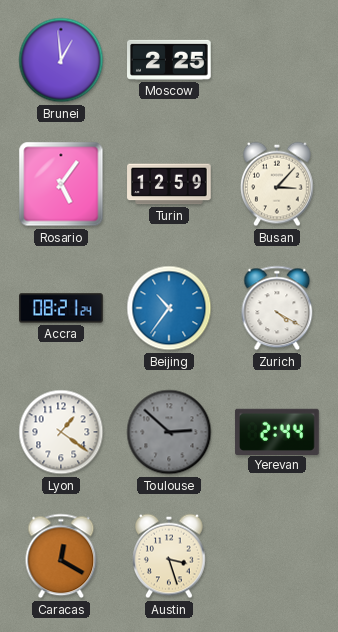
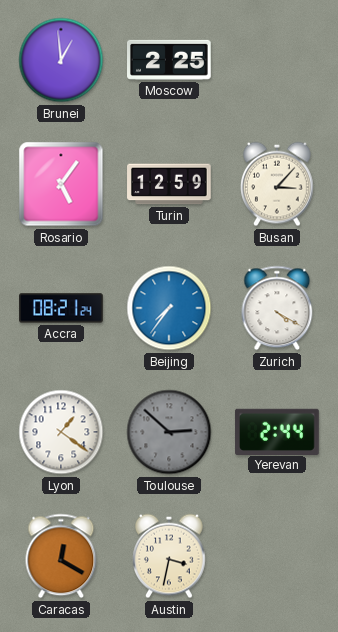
Beijing: 10:36 -> 7:36
Austin: 3:27 -> 3:32
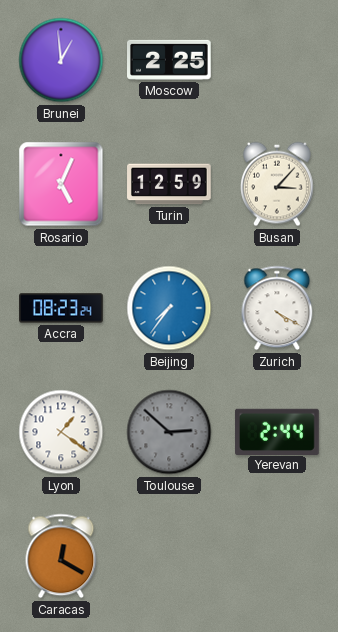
Rosario: 5:06 -> 5:04
Accra: 08:21 -> 08:23
Austin: 3:32 -> none
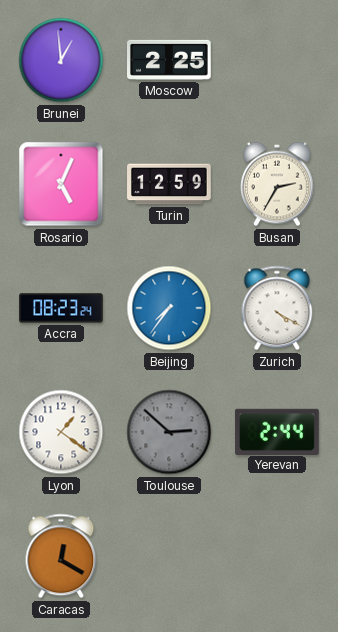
Busan: 3:07 -> 2:35
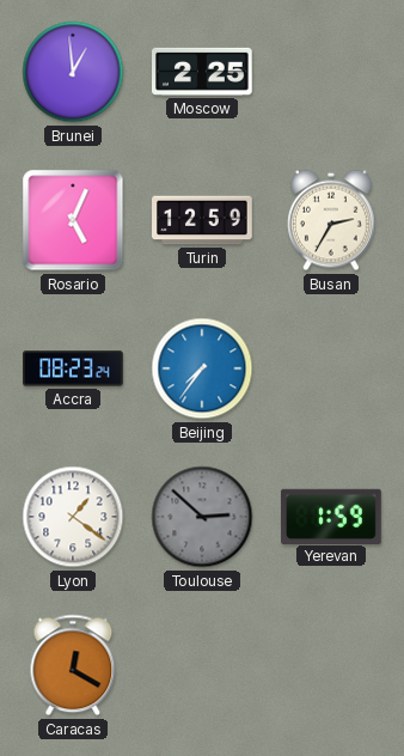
Zurich: 4:20 -> none
Yerevan: 2:44 -> 1:59
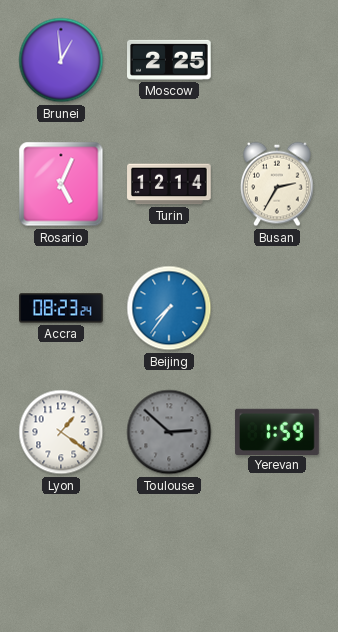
Turin: 12:59 -> 12:14
Caracas: 12:20 -> none
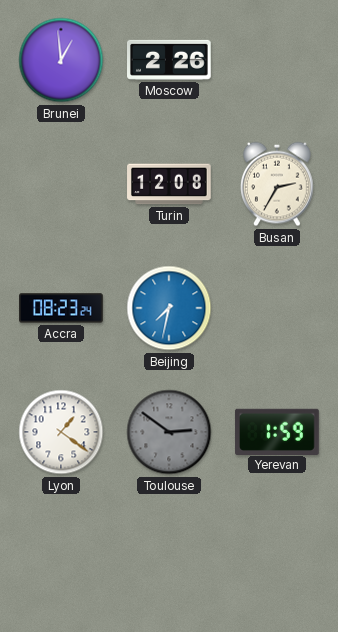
Moscow: 2:25 -> 2:26
Rosario: 5:04 -> none
Turin: 12:14 -> 12:08
Beijing: 7:36 -> 7:32
Toulouse: 2:52 -> 2:51
